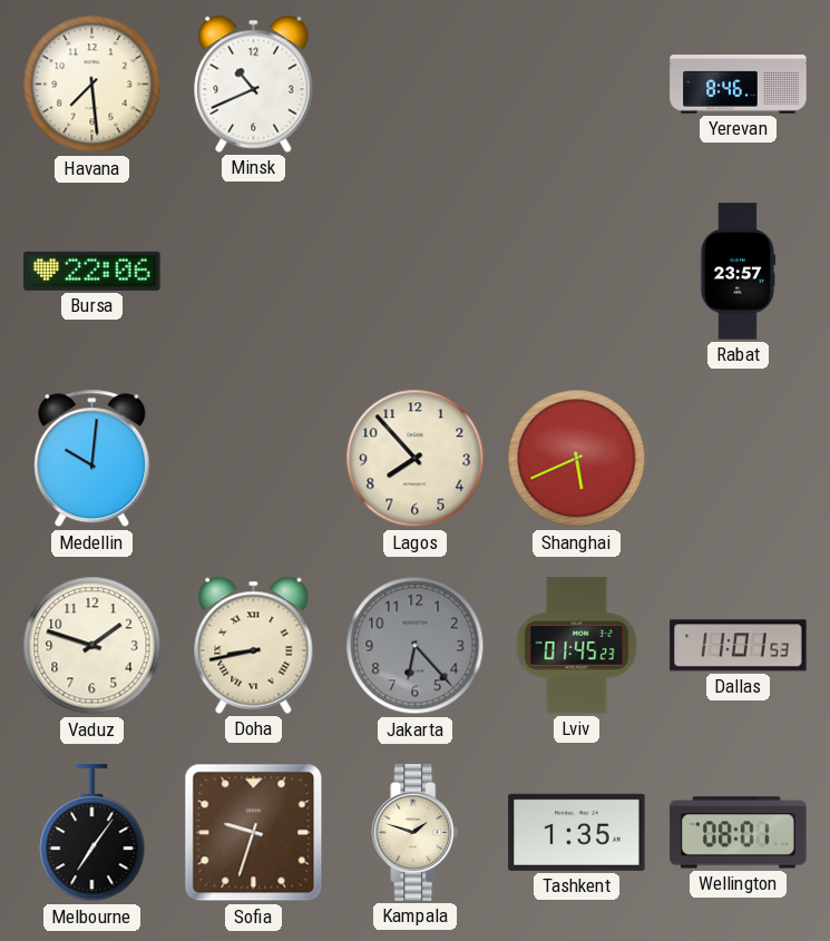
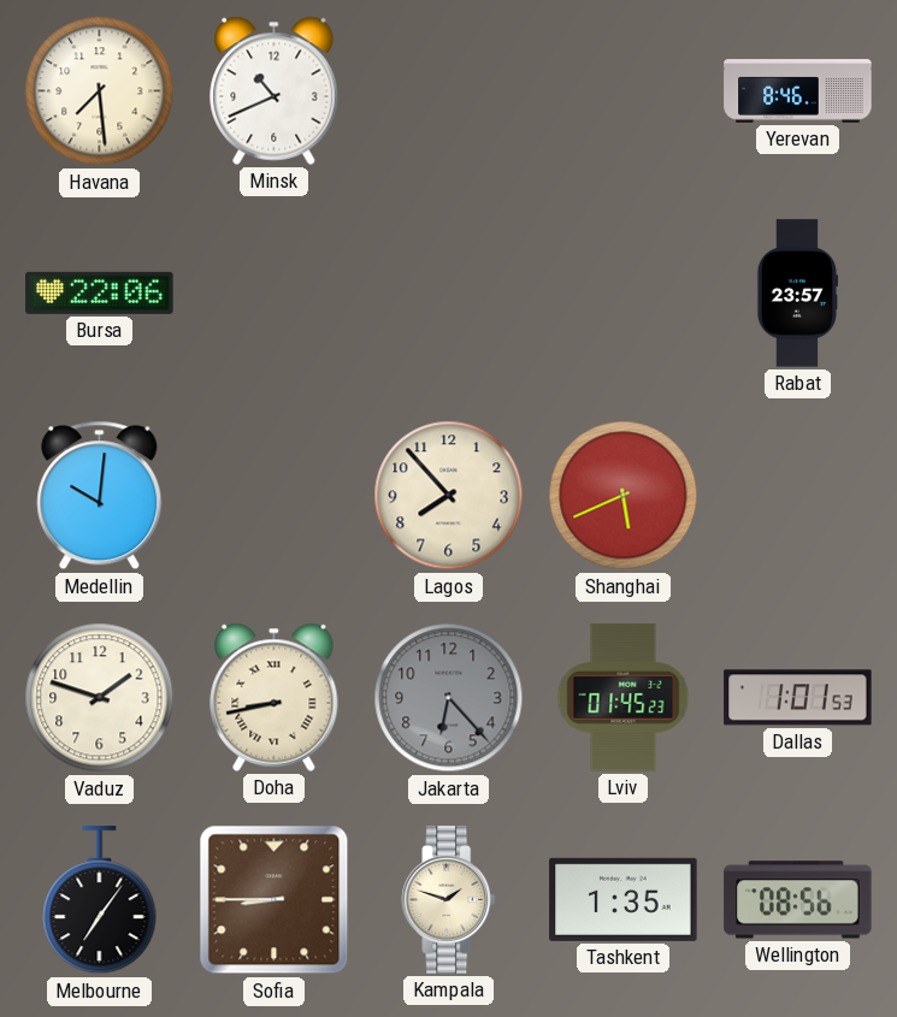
Dallas: 11:01 -> 1:01
Sofia: 9:33 -> 8:45
Wellington: 08:01 -> 08:56
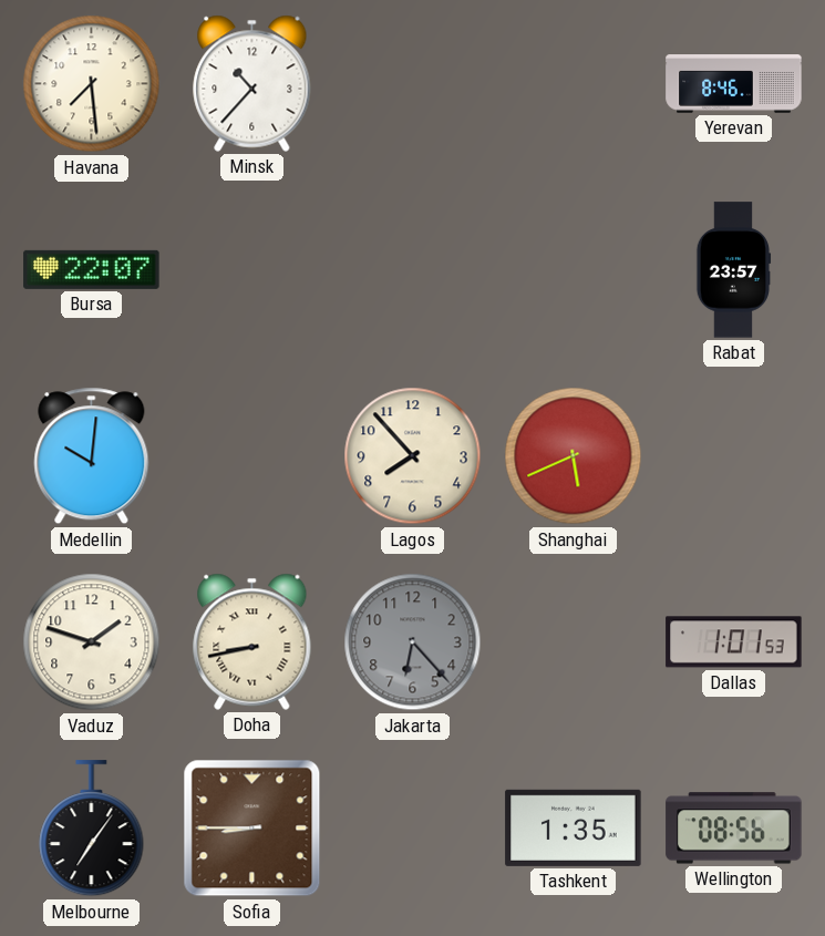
Minsk: 10:41 -> 10:37
Bursa: 22:06 -> 22:07
Lviv: 01:45 -> none
Kampala: 1:48 -> none
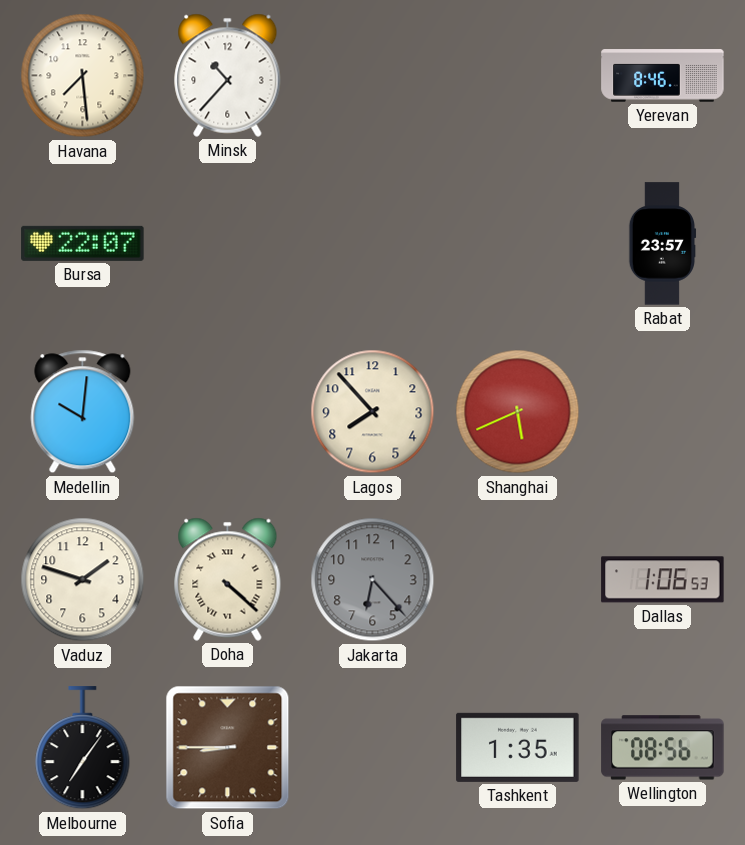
Doha: 8:43 -> 4:22
Dallas: 1:01 -> 1:06
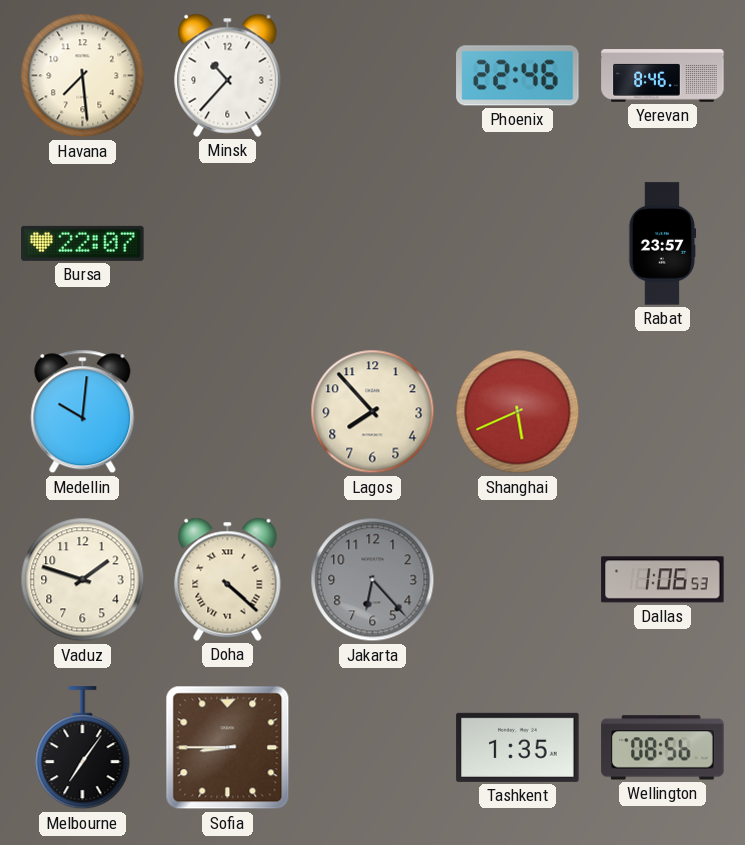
Phoenix: none -> 22:46
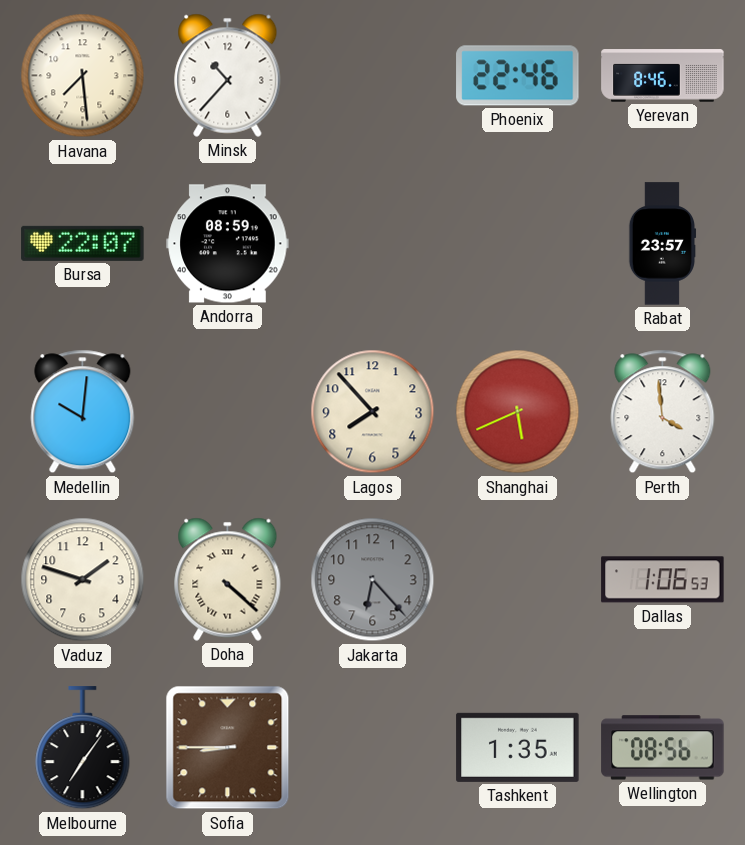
Andorra: none -> 08:59
Perth: none -> 3:59
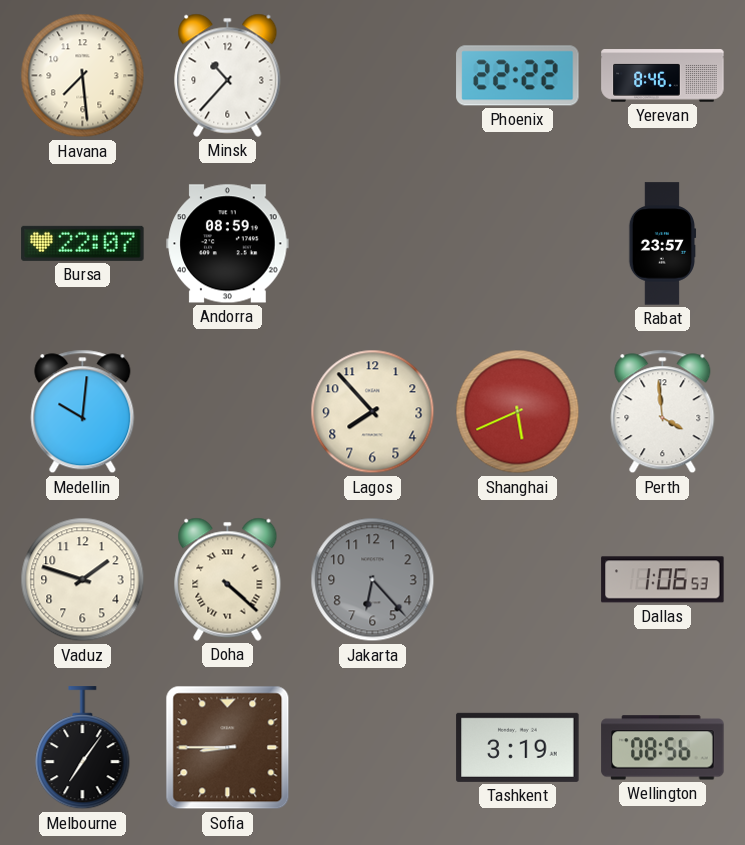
Phoenix: 22:46 -> 22:22
Tashkent: 1:35 -> 3:19
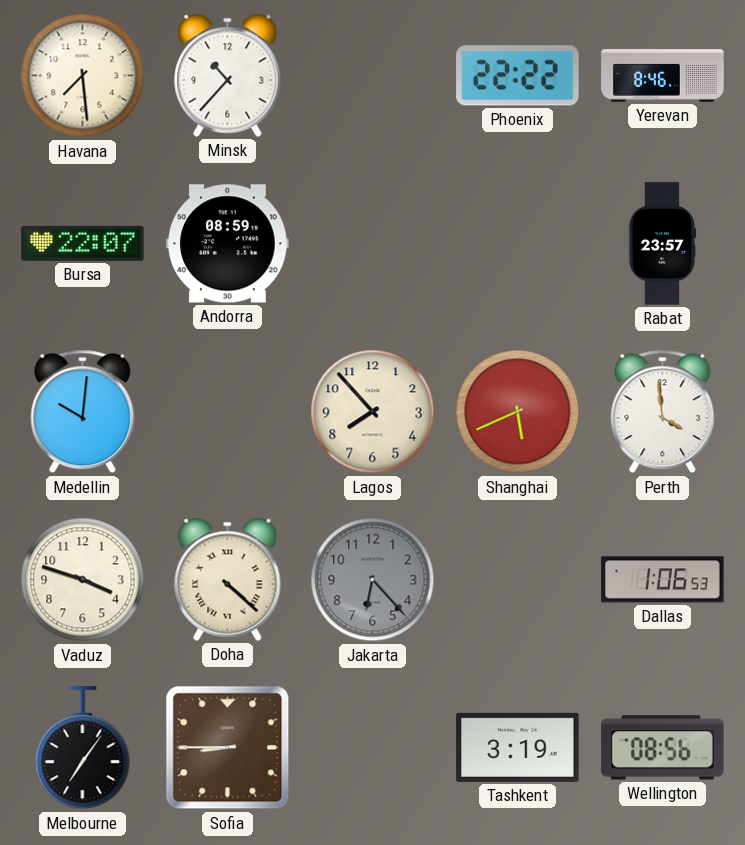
Vaduz: 1:48 -> 3:48
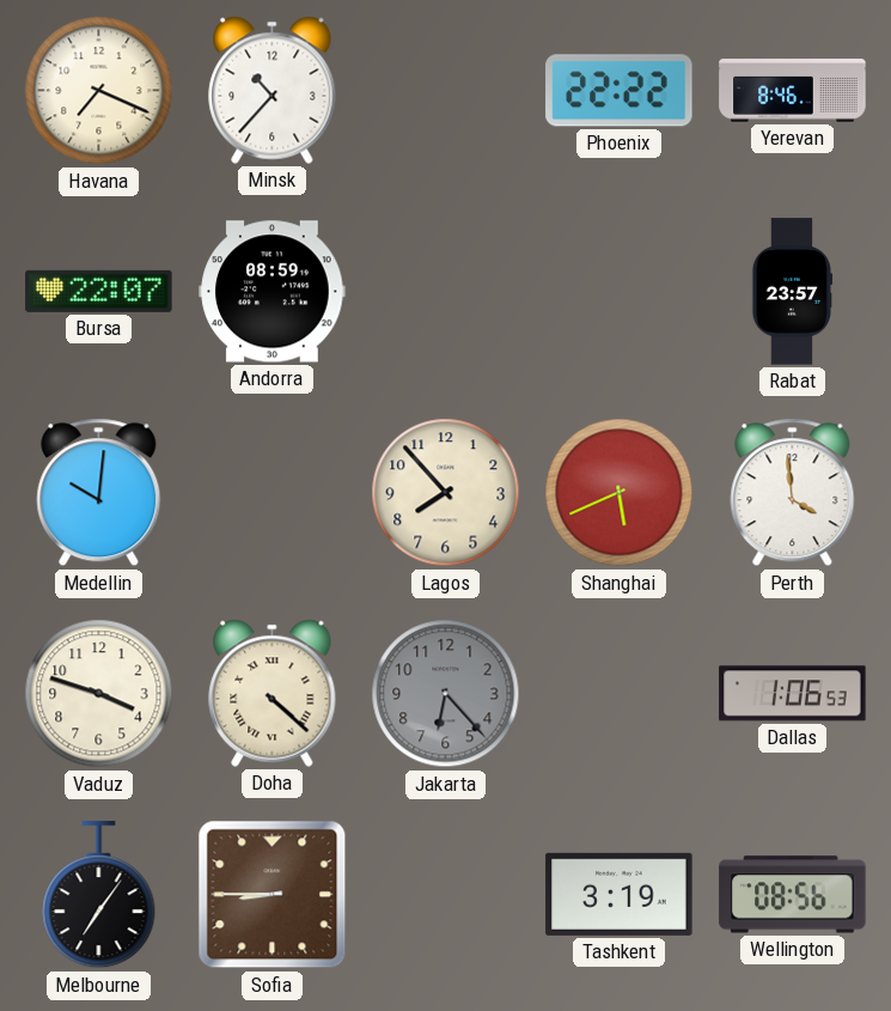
Havana: 7:29 -> 7:19
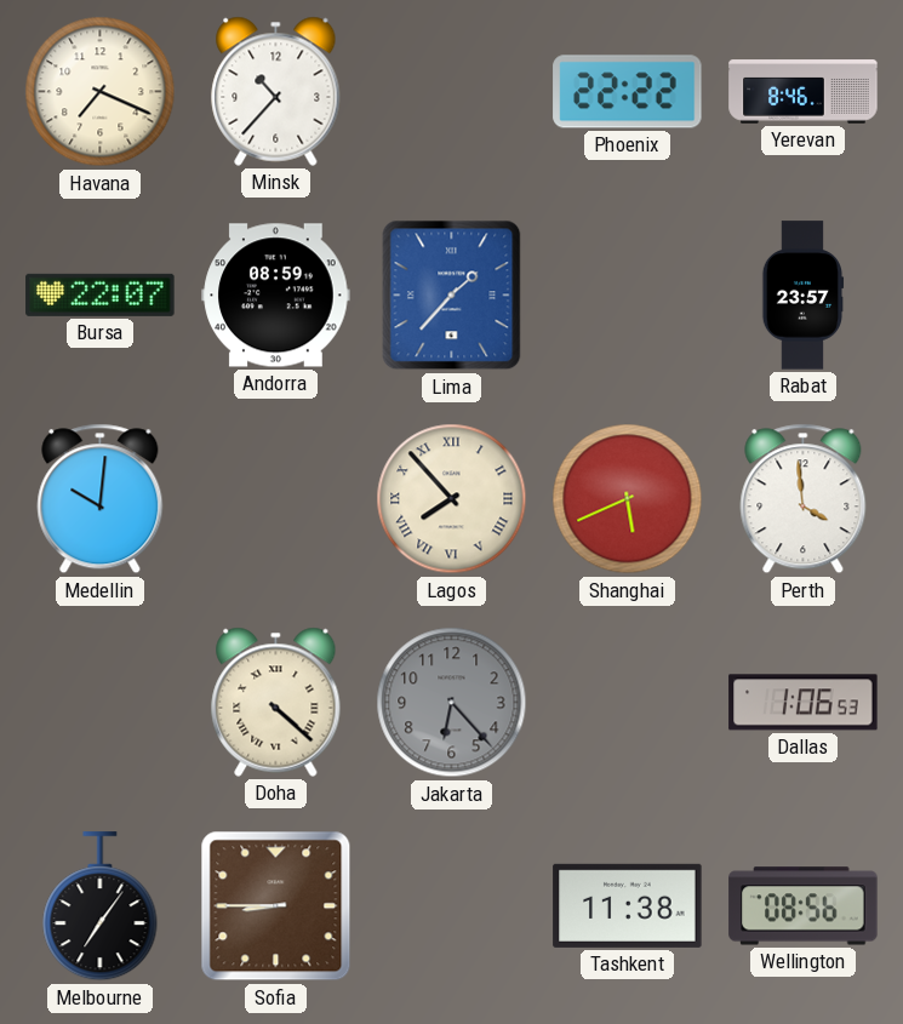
Lima: none -> 1:37
Lagos numerals: Arabic -> Roman
Vaduz: 3:48 -> none
Tashkent: 3:19 -> 11:38
